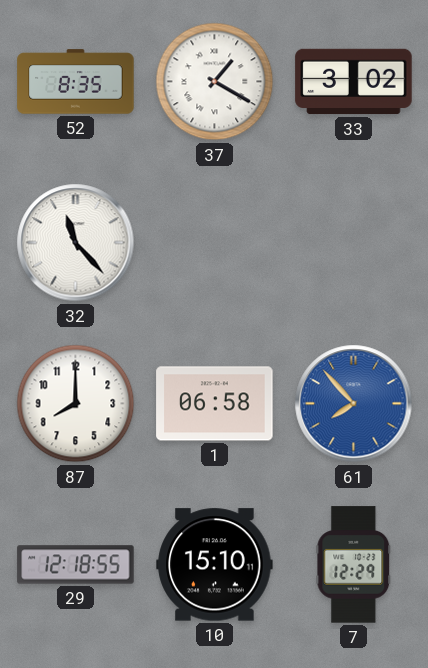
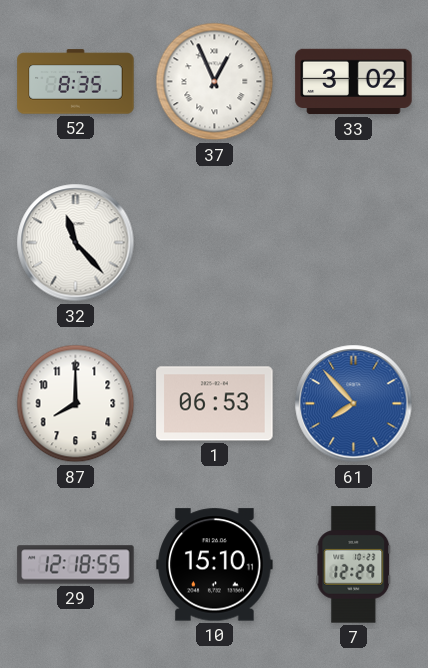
37: 1:20 -> 12:56
1: 06:58 -> 06:53
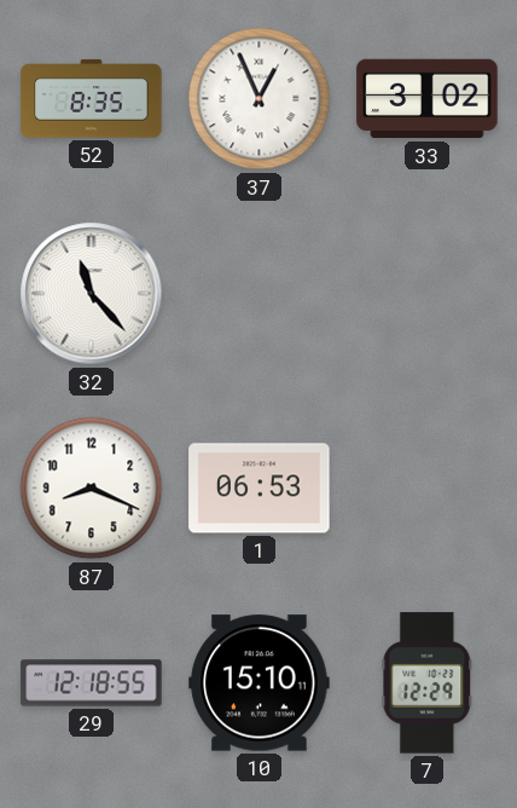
87: 8:00 -> 8:19
61: 7:53 -> none
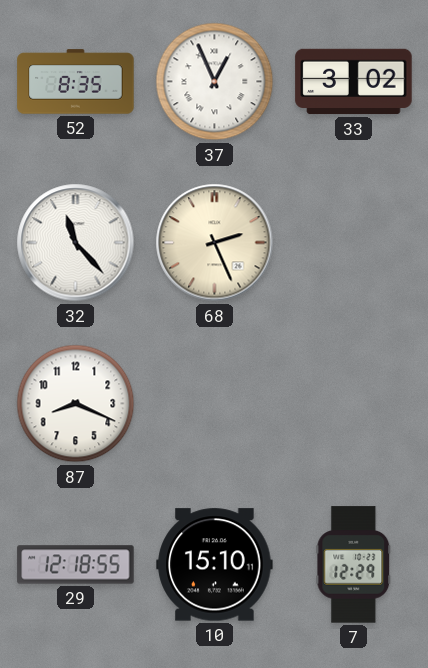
68: none -> 2:26
1: 06:53 -> none
